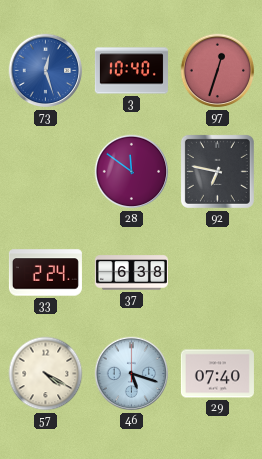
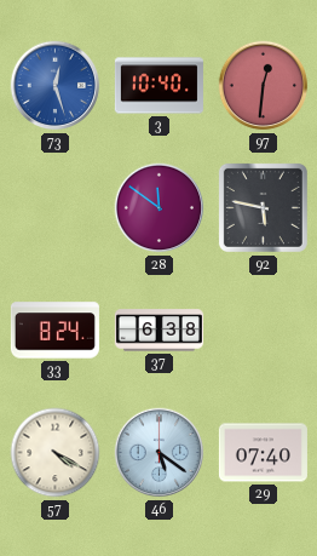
97: 12:33 -> 12:31
92: 6:47 -> 5:47
33: 2:24 -> 8:24
46: 5:18 -> 5:21
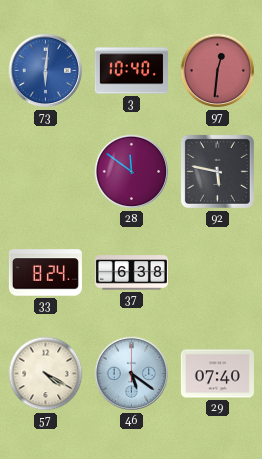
73: 12:27 -> 6:01
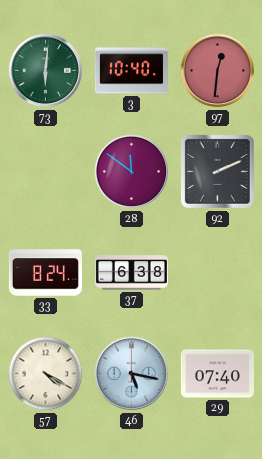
73 dial: blue -> green
92: 5:47 -> 2:11
46: 5:21 -> 5:17
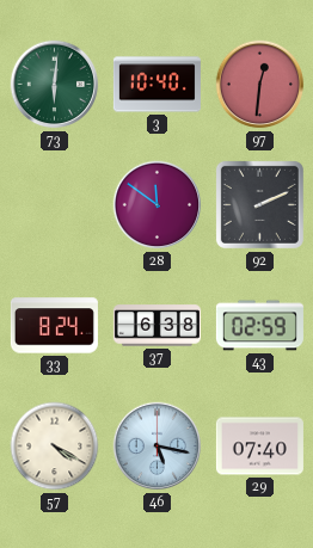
43: none -> 02:59
